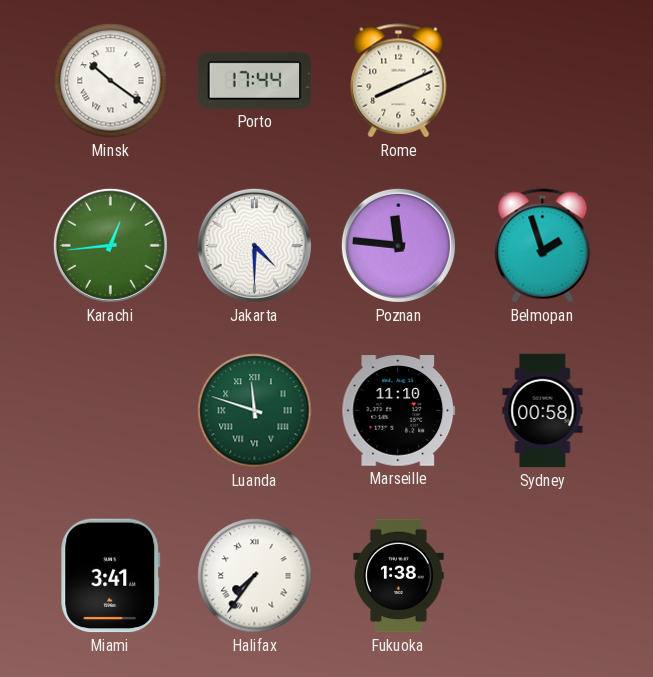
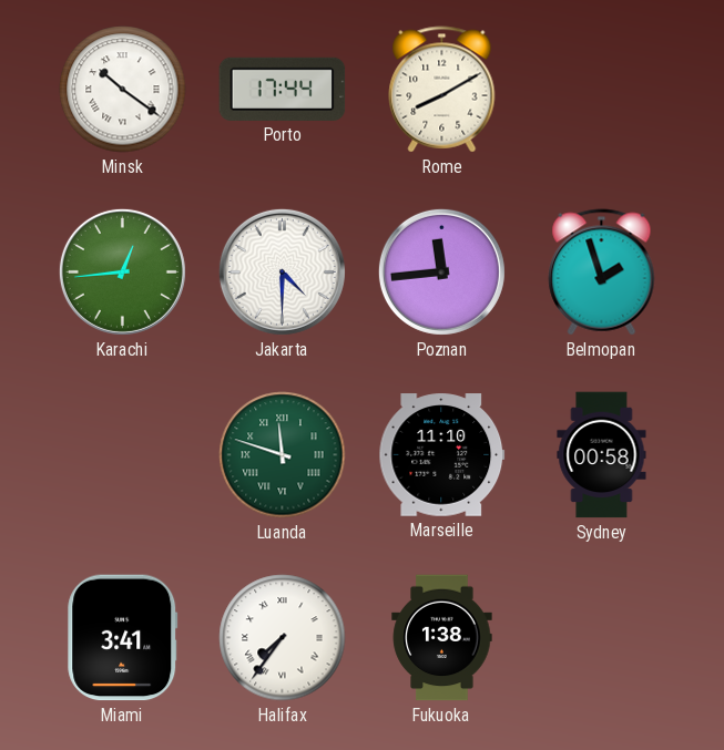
Rome: 8:11 -> 8:10
Poznan: 11:46 -> 11:44
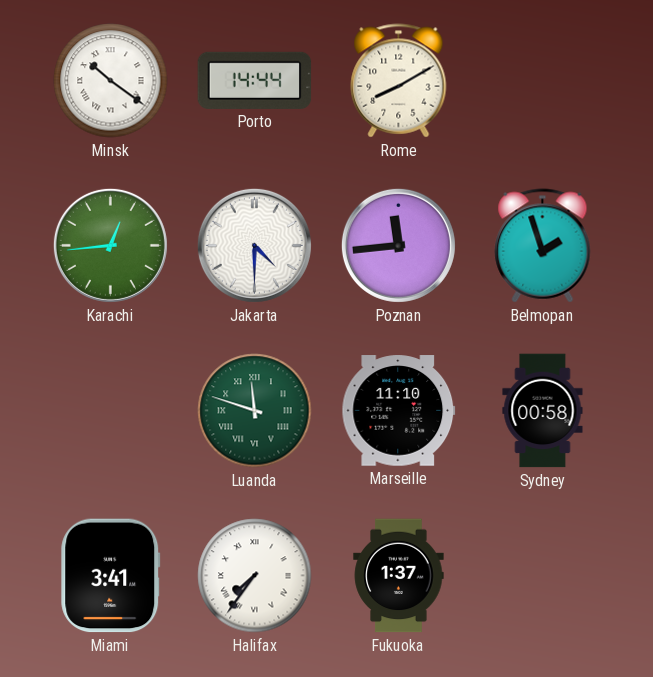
Porto: 17:44 -> 14:44
Fukuoka: 1:38 -> 1:37
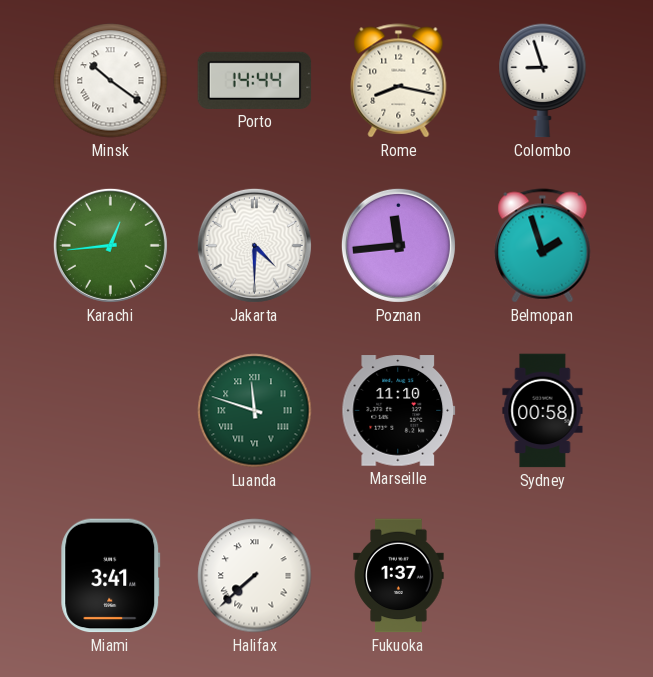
Rome: 8:10 -> 8:17
Colombo: none -> 8:57
Halifax: 7:36 -> 7:38
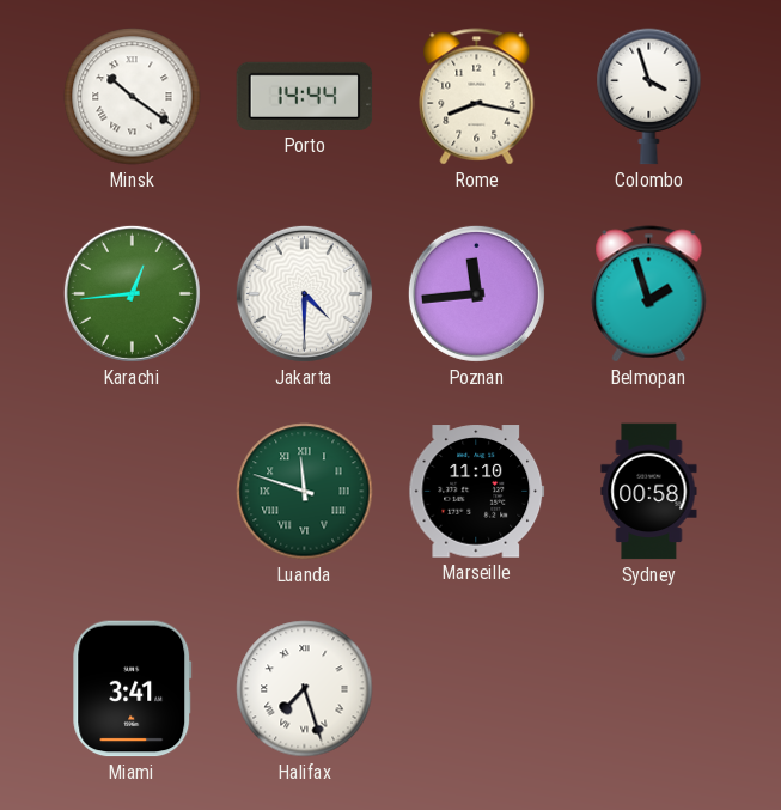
Colombo: 8:57 -> 3:57
Halifax: 7:38 -> 7:27
Fukuoka: 1:37 -> none
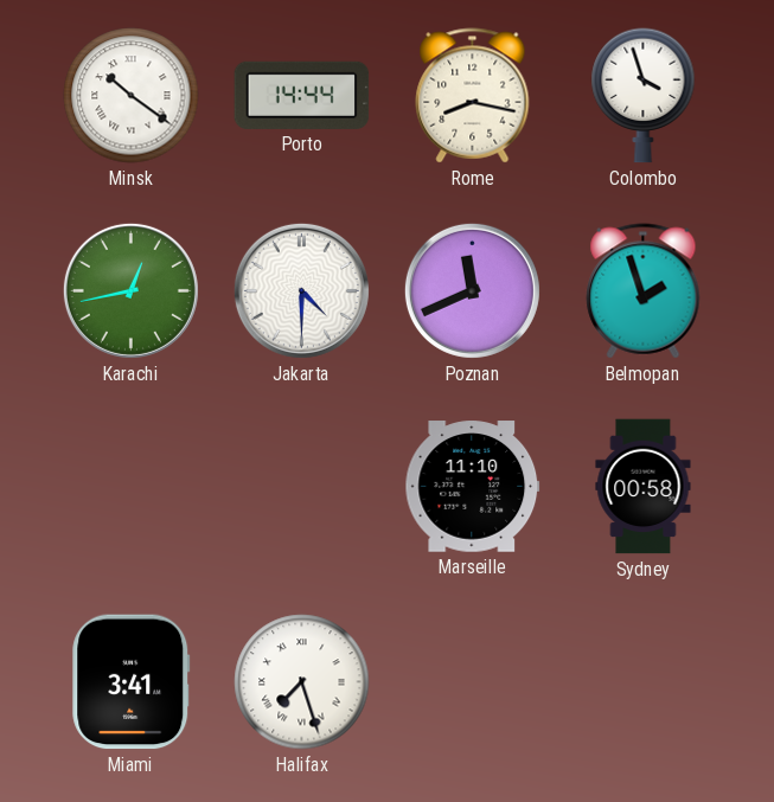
Karachi: 12:44 -> 12:43
Poznan: 11:44 -> 11:41
Luanda: 11:48 -> none
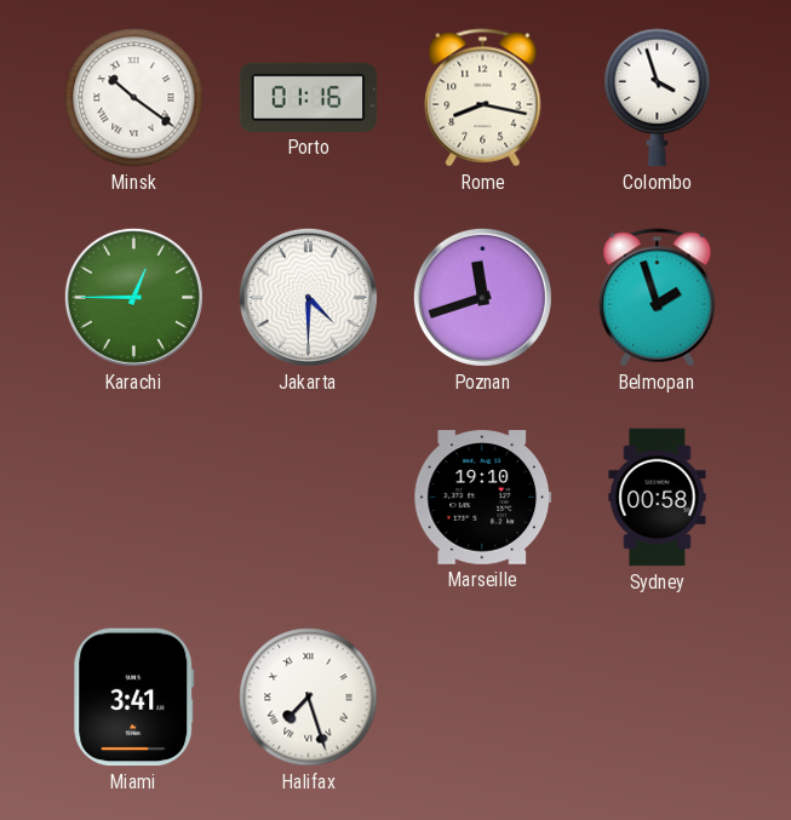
Porto: 14:44 -> 01:16
Karachi: 12:43 -> 12:45
Poznan: 11:41 -> 11:42
Marseille: 11:10 -> 19:10
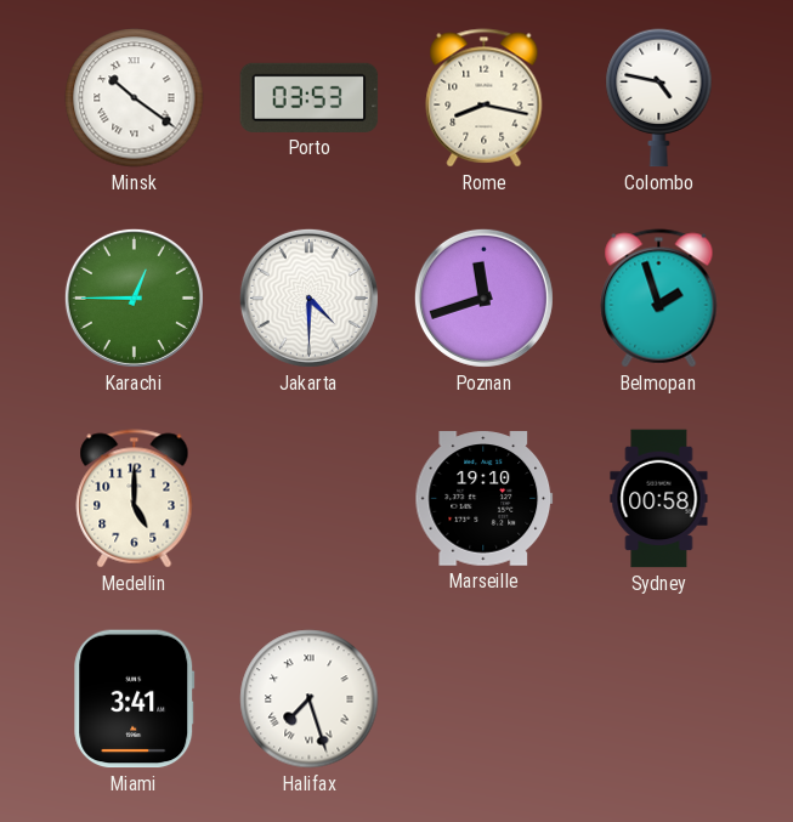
Porto: 01:16 -> 03:53
Colombo: 3:57 -> 4:47
Medellin: none -> 5:00
